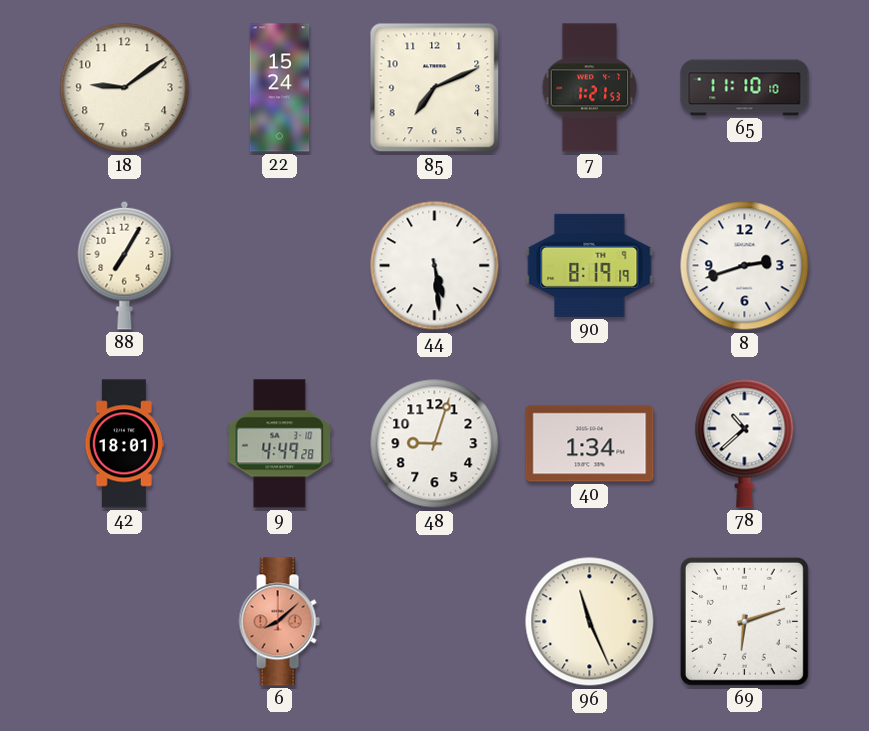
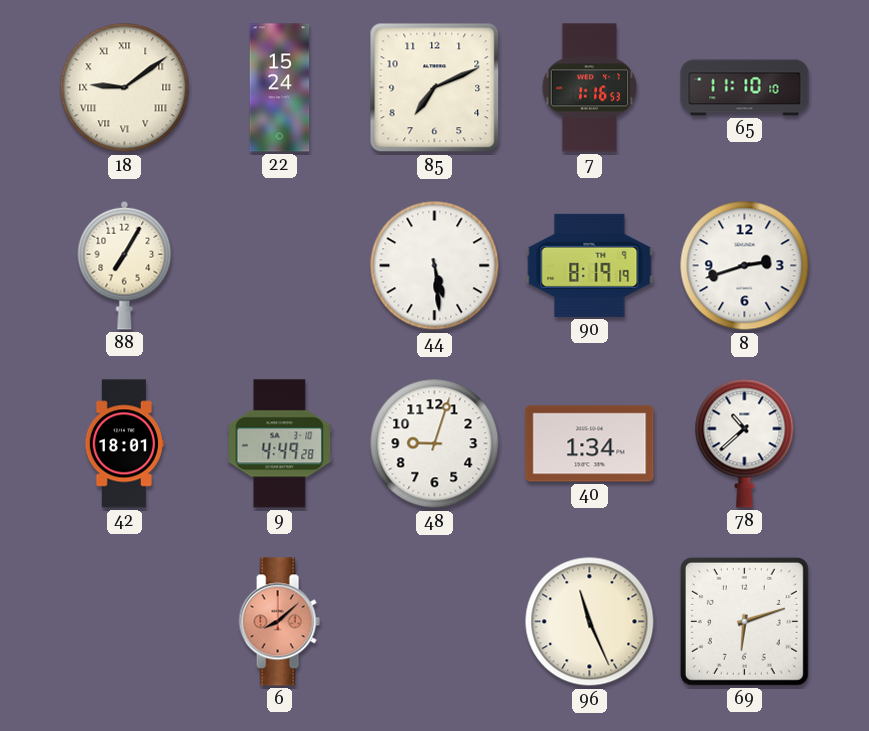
18 numerals: Arabic -> Roman
7: 1:21 -> 1:16
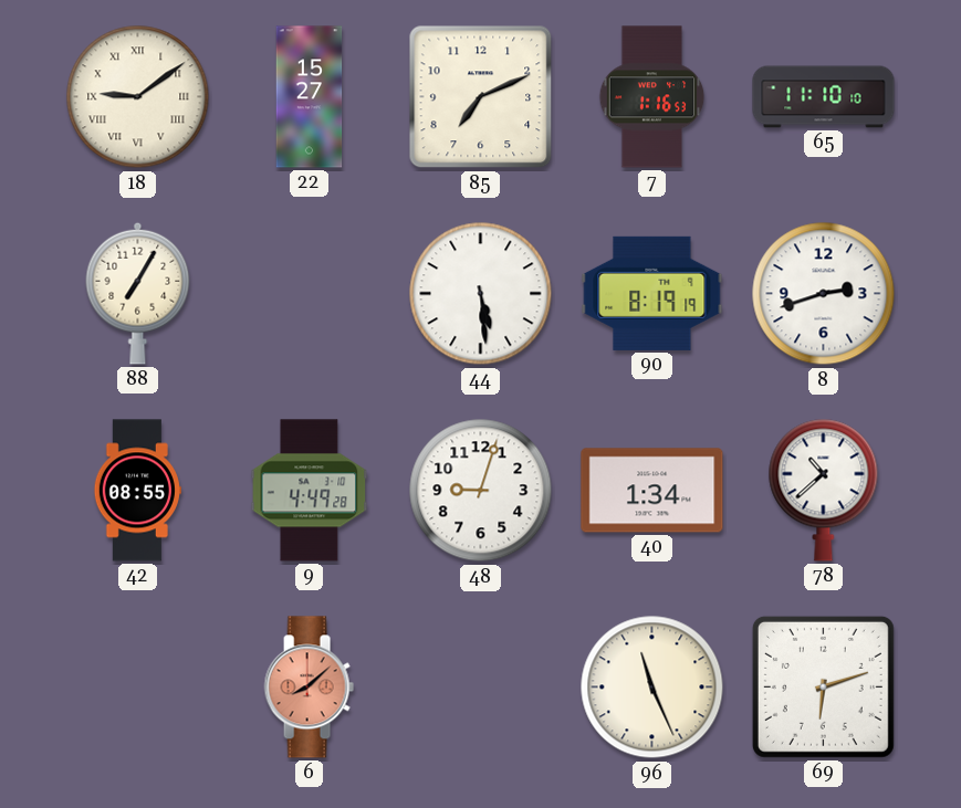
22: 15:24 -> 15:27
42: 18:01 -> 08:55
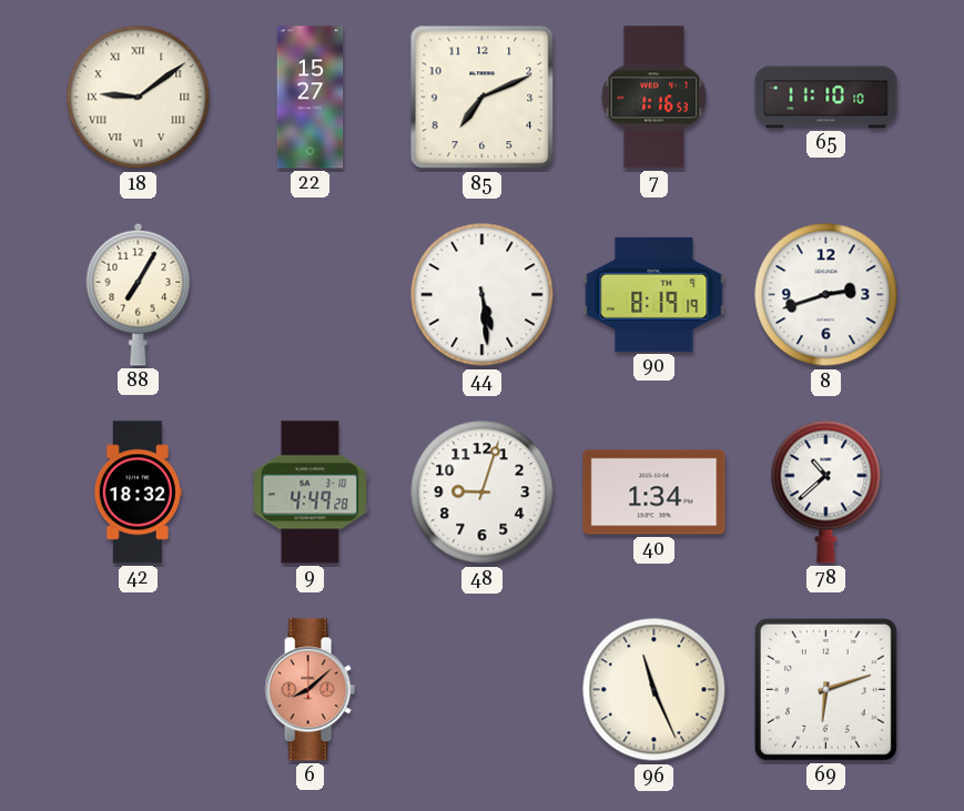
42: 08:55 -> 18:32
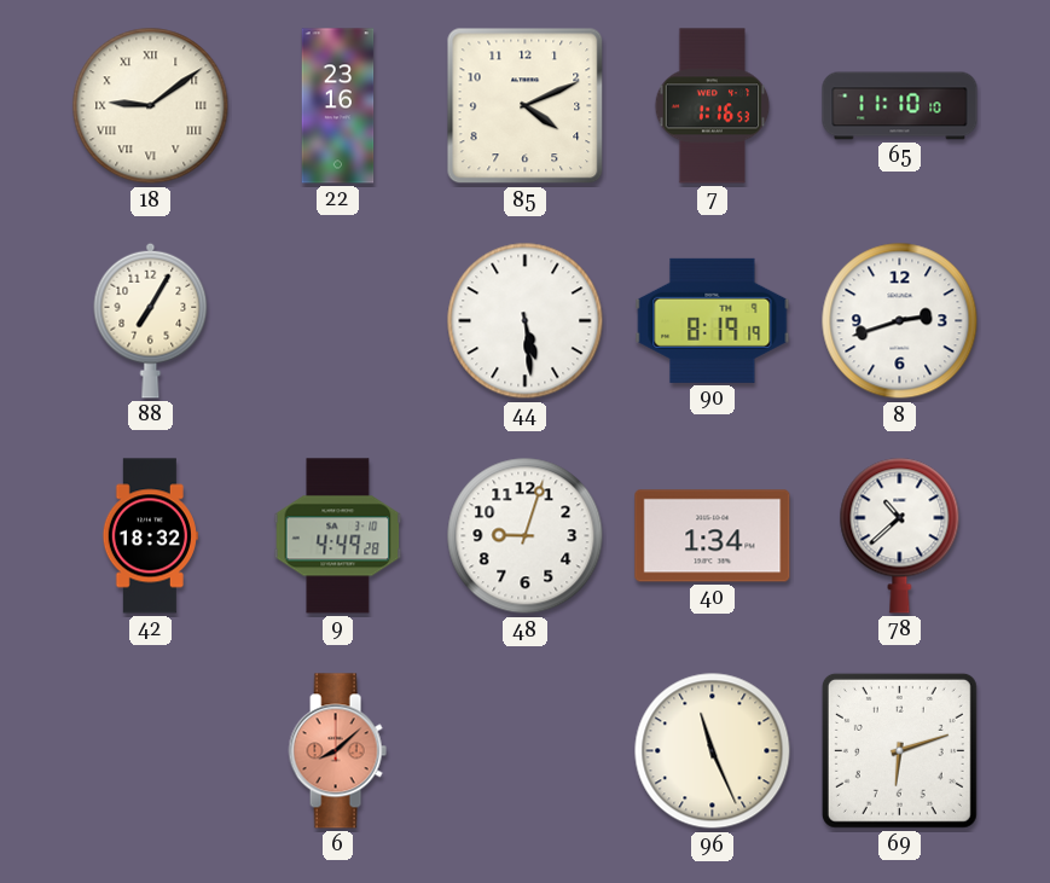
22: 15:27 -> 23:16
85: 7:11 -> 4:11
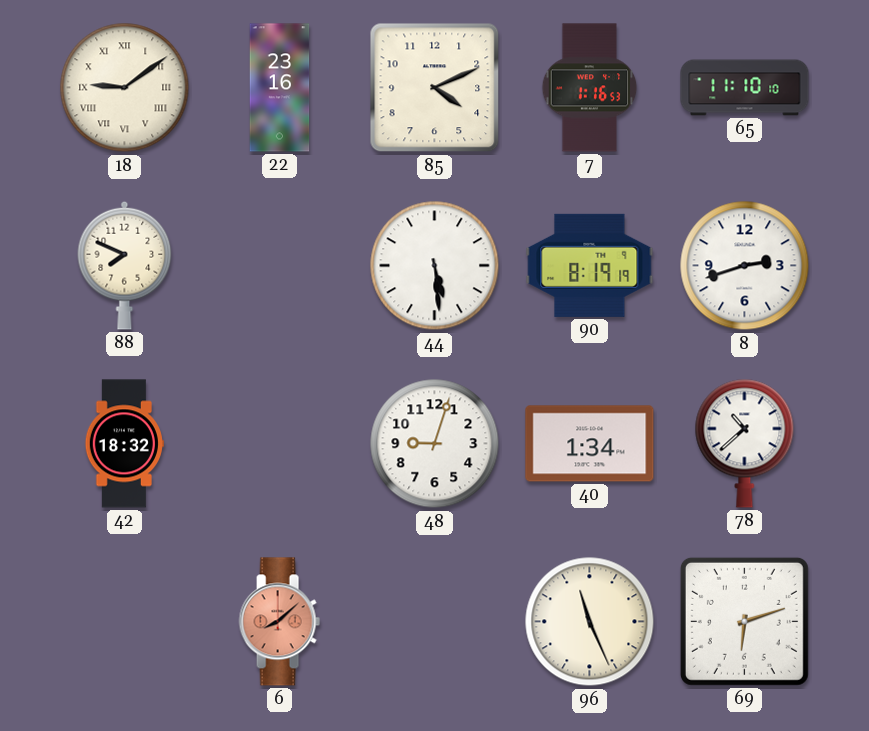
88: 7:05 -> 7:49
9: 4:49 -> none
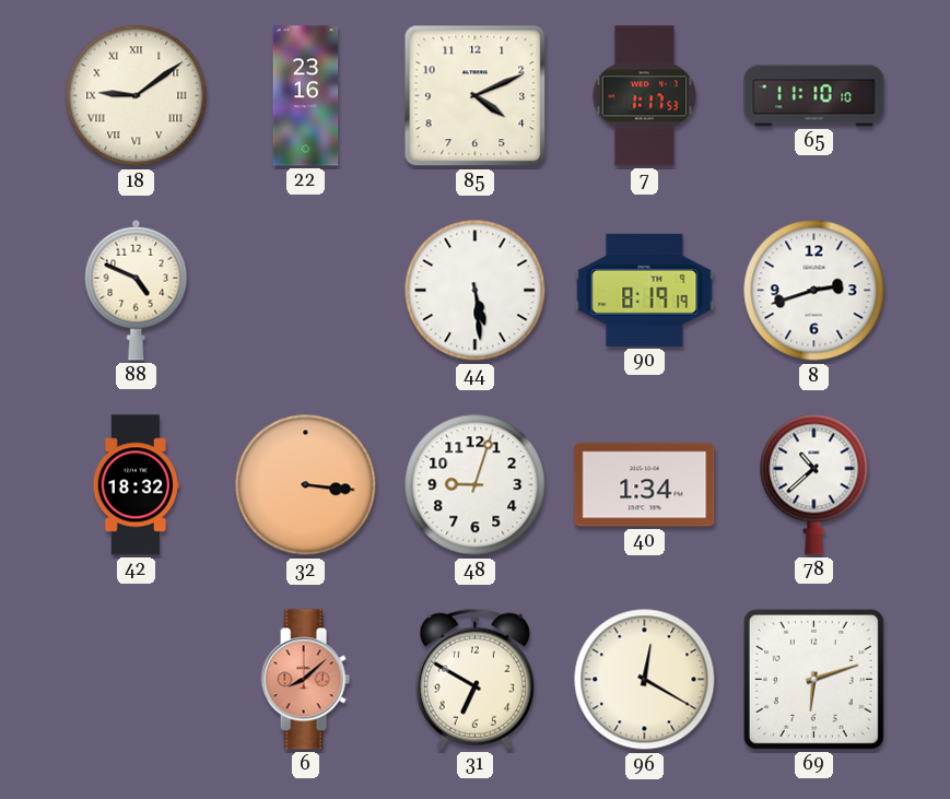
7: 1:16 -> 1:17
88: 7:49 -> 4:49
32: none -> 3:16
31: none -> 6:50
96: 11:26 -> 12:20
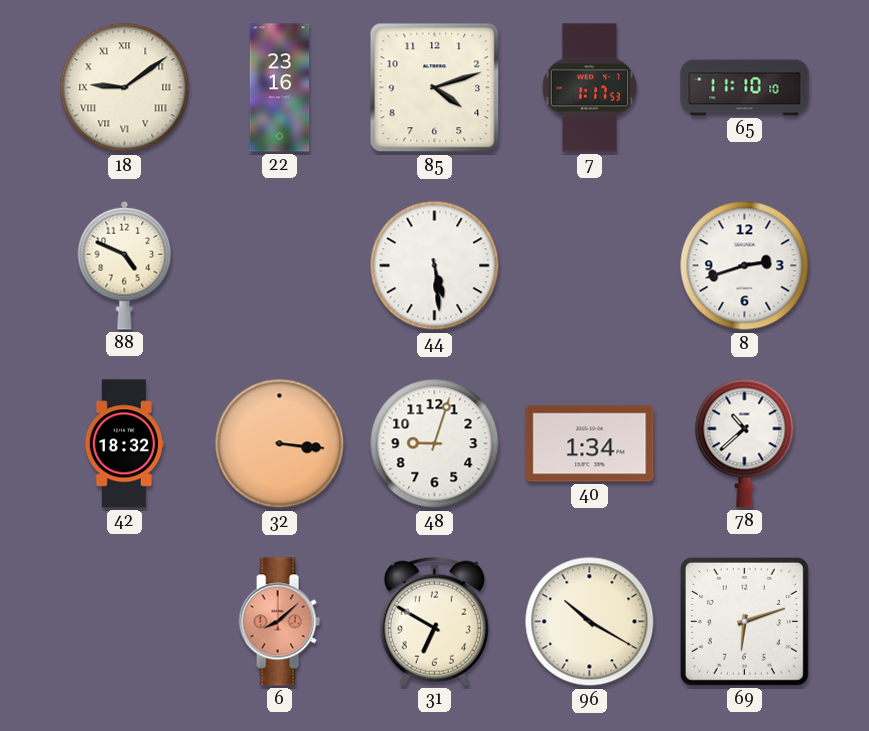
85: 4:11 -> 4:12
90: 8:19 -> none
96: 12:20 -> 10:20
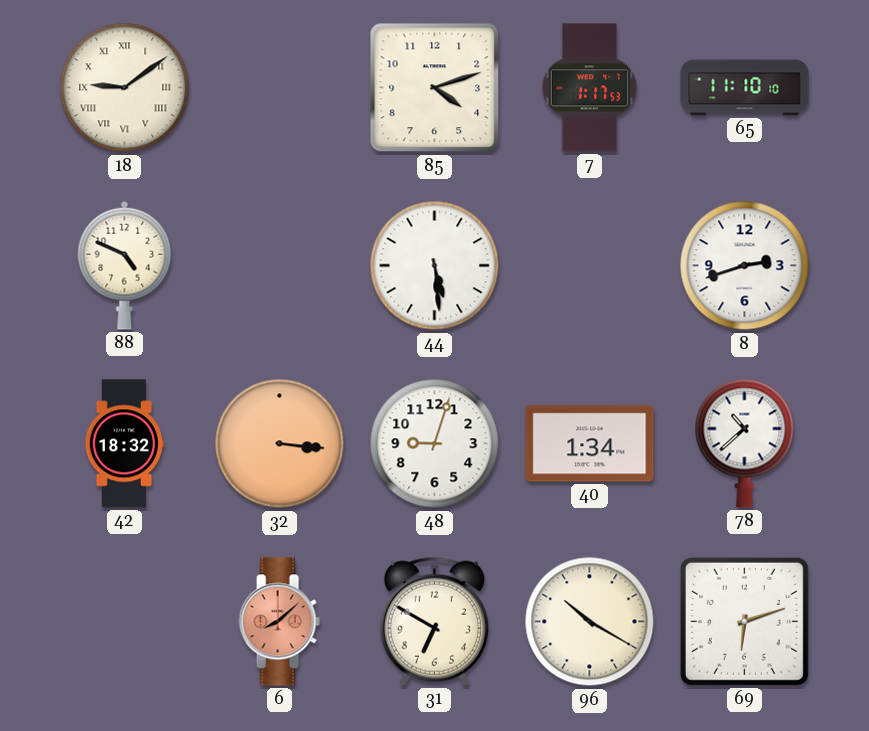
22: 23:16 -> none
